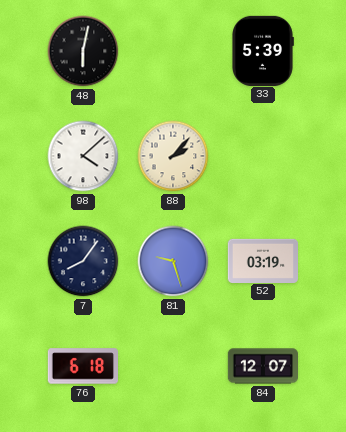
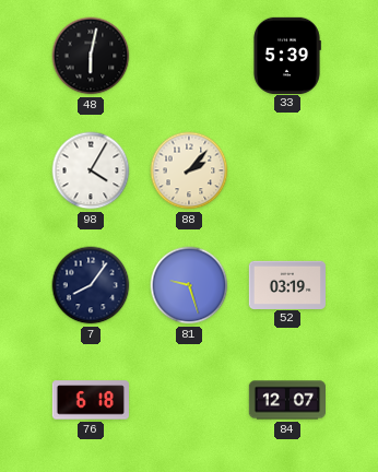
98: 4:08 -> 4:05
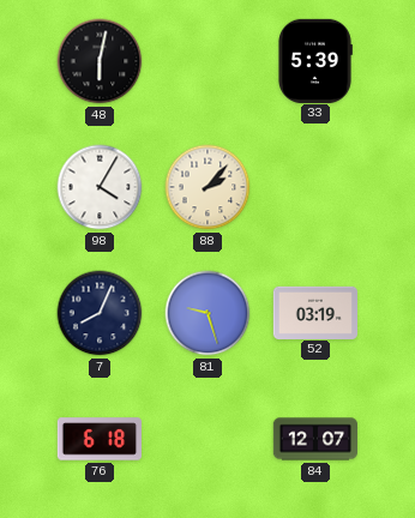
7: 8:06 -> 8:04
